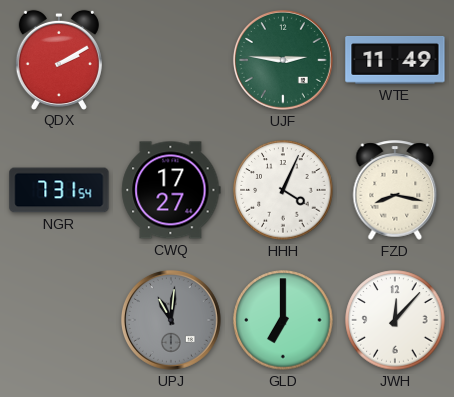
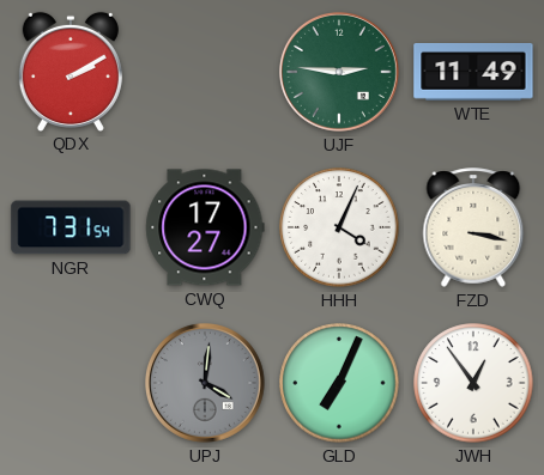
FZD: 8:17 -> 3:17
UPJ: 11:01 -> 4:01
GLD: 7:00 -> 7:04
JWH: 12:07 -> 12:54
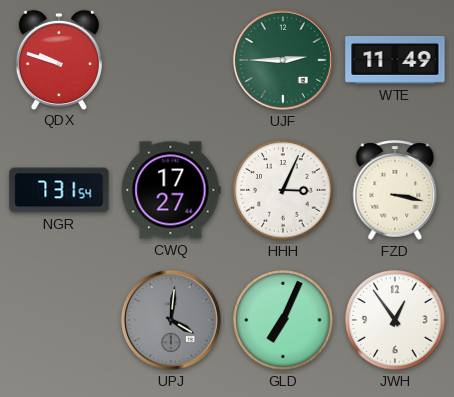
QDX: 2:10 -> 9:48
UJF: 2:46 -> 2:45
HHH: 4:04 -> 3:04
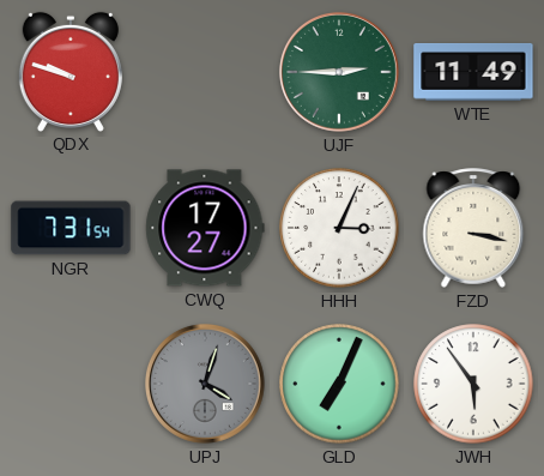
UPJ: 4:01 -> 4:03
JWH: 12:54 -> 5:54
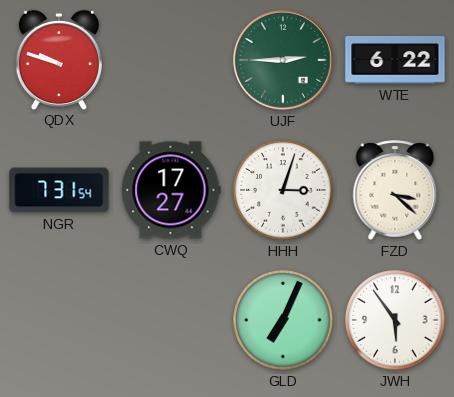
WTE: 11:49 -> 6:22
HHH: 3:04 -> 3:03
FZD: 3:17 -> 3:22
UPJ: 4:03 -> none
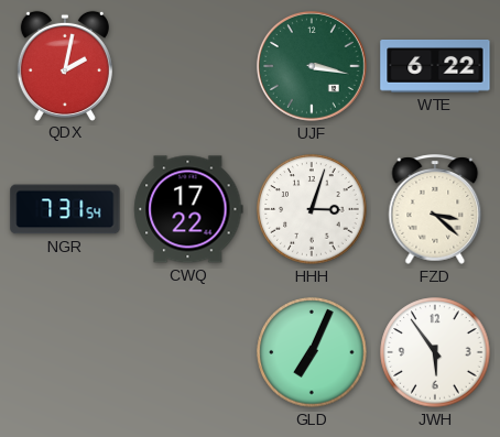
QDX: 9:48 -> 2:02
UJF: 2:45 -> 3:17
CWQ: 17:27 -> 17:22
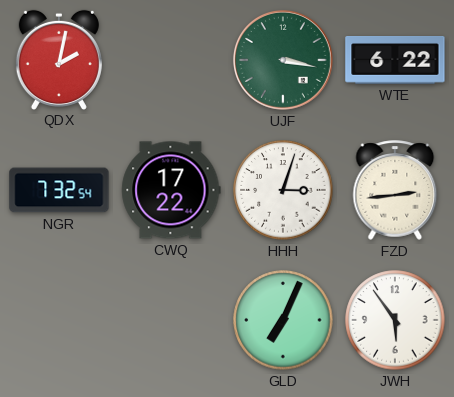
NGR: 7:31 -> 7:32
FZD: 3:22 -> 2:44
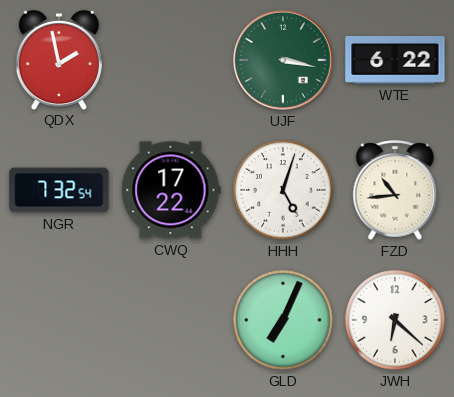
QDX: 2:02 -> 1:58
HHH: 3:03 -> 5:03
FZD: 2:44 -> 10:44
JWH: 5:54 -> 6:22
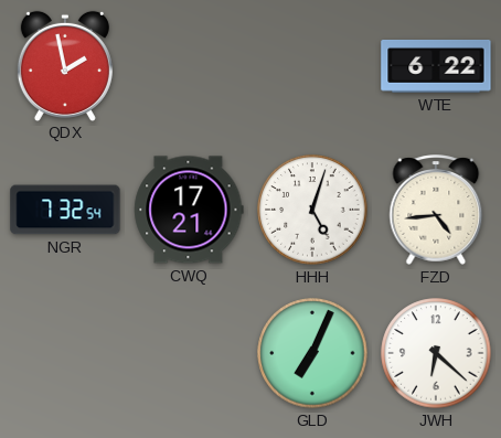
UJF: 3:17 -> none
CWQ: 17:22 -> 17:21
FZD: 10:44 -> 4:44
